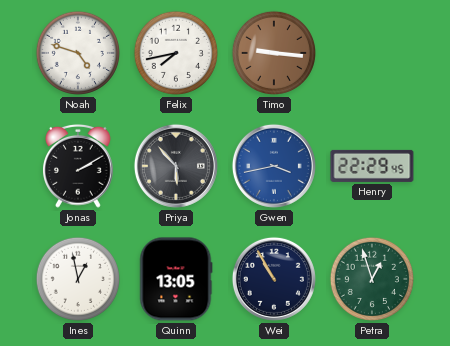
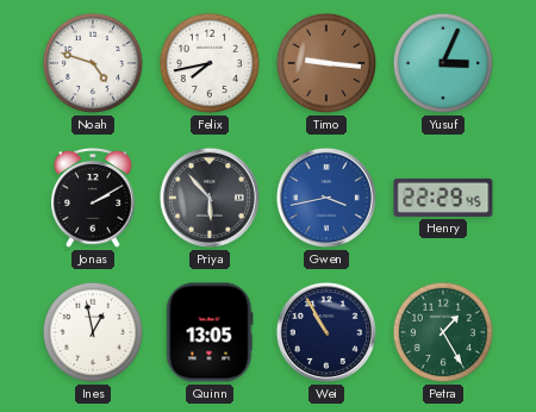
Yusuf: none -> 3:04
Petra: 12:57 -> 1:25
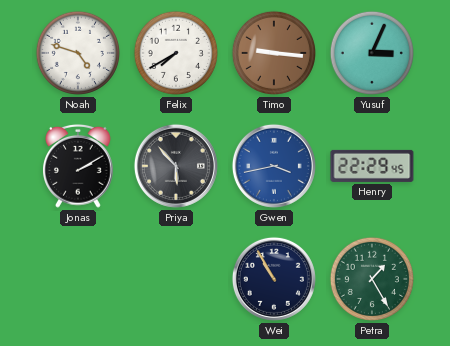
Felix: 7:43 -> 7:40
Ines: 12:58 -> none
Quinn: 13:05 -> none
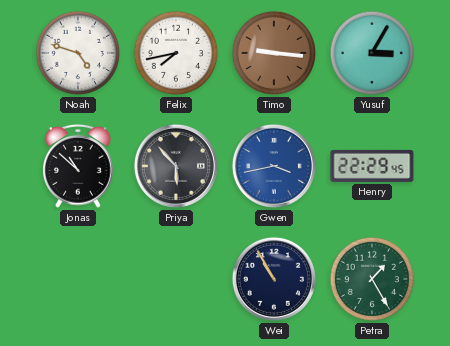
Felix: 7:40 -> 7:43
Yusuf: 3:04 -> 3:05
Jonas: 2:10 -> 10:52
